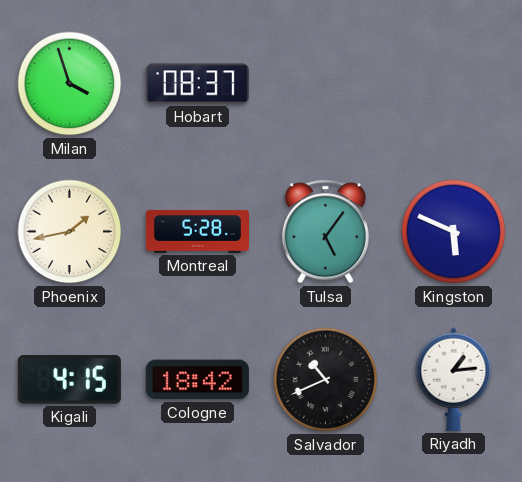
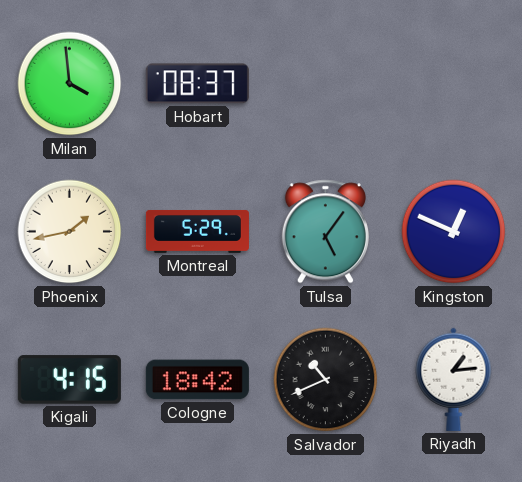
Milan: 3:57 -> 3:59
Montreal: 5:28 -> 5:29
Kingston: 5:49 -> 12:49
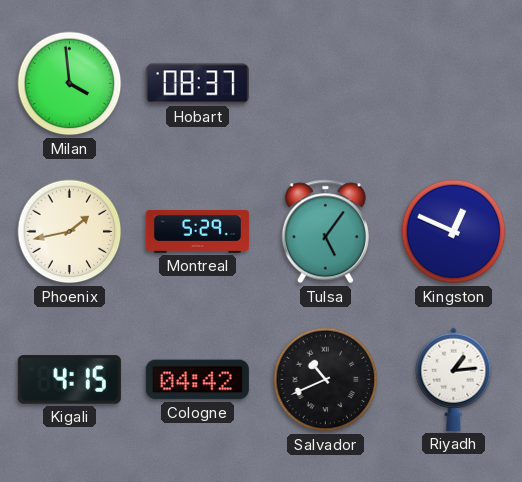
Cologne: 18:42 -> 04:42
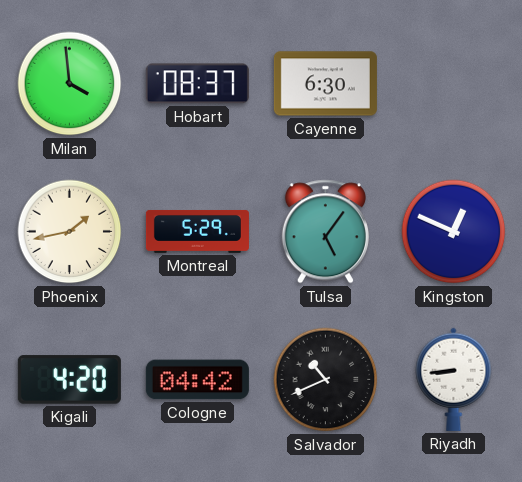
Cayenne: none -> 6:30
Kigali: 4:15 -> 4:20
Riyadh: 1:14 -> 8:44
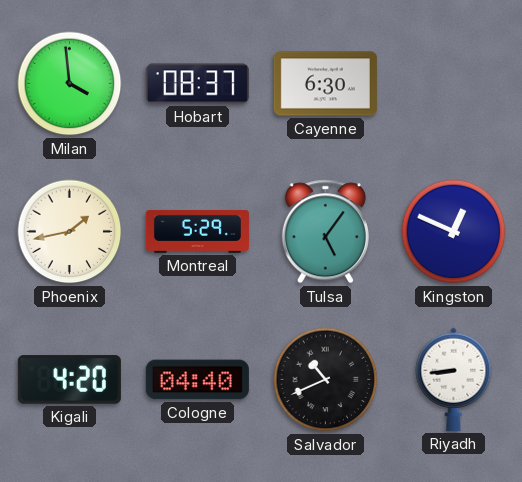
Cologne: 04:42 -> 04:40
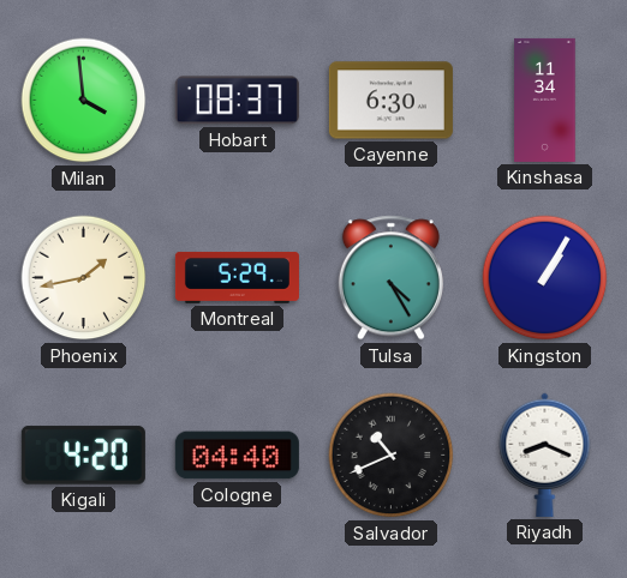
Kinshasa: none -> 11:34
Tulsa: 5:06 -> 4:25
Kingston: 12:49 -> 1:05
Riyadh: 8:44 -> 8:19
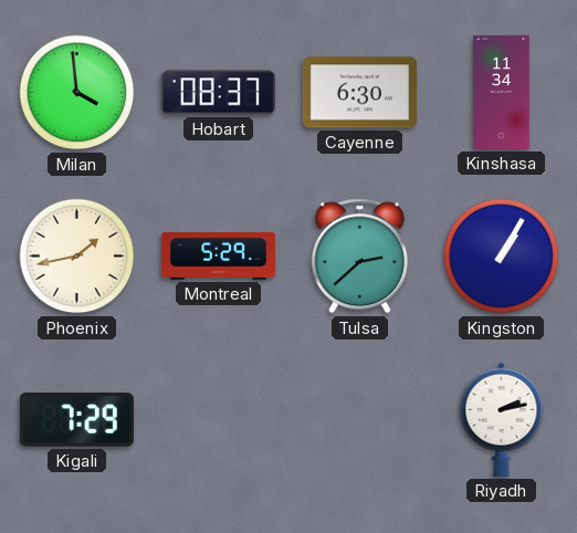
Tulsa: 4:25 -> 2:38
Kigali: 4:20 -> 7:29
Cologne: 04:40 -> none
Salvador: 10:41 -> none
Riyadh: 8:19 -> 2:13
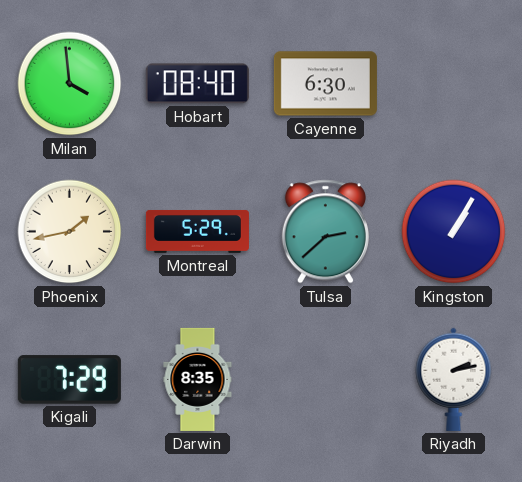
Hobart: 08:37 -> 08:40
Kinshasa: 11:34 -> none
Darwin: none -> 8:35
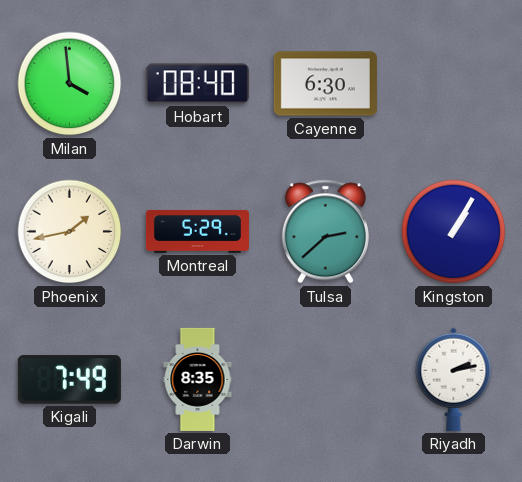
Kigali: 7:29 -> 7:49
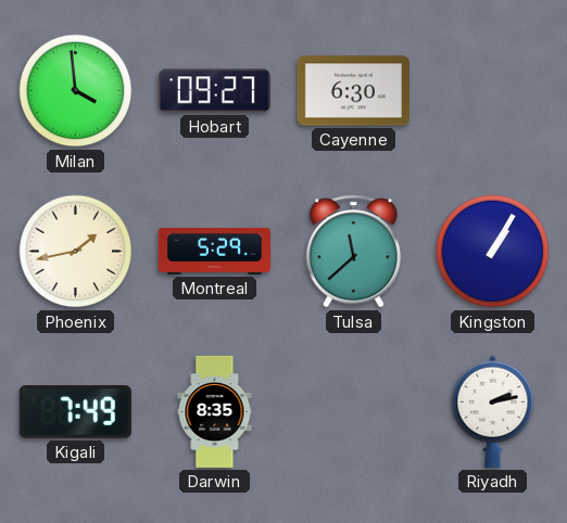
Hobart: 08:40 -> 09:27
Tulsa: 2:38 -> 11:38
